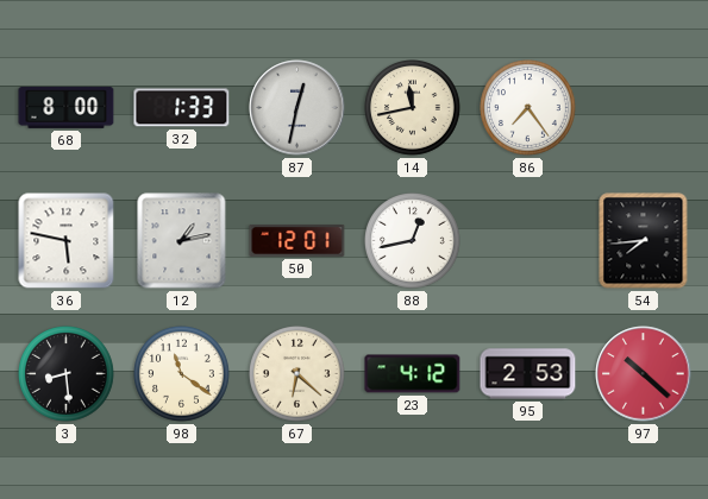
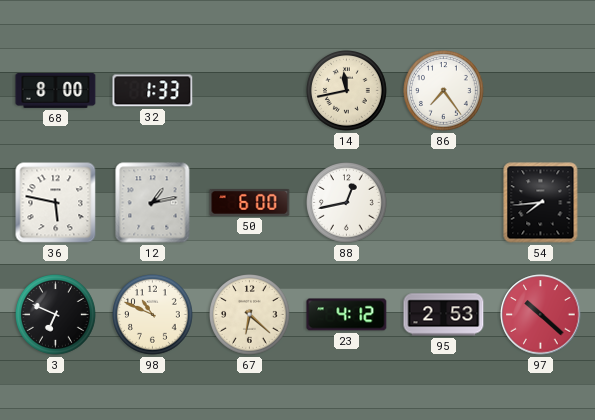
87: 12:32 -> none
50: 12:01 -> 6:00
3: 8:29 -> 6:49
98: 11:21 -> 10:49
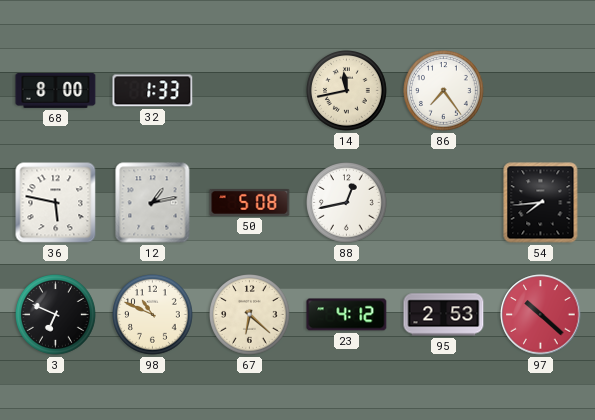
50: 6:00 -> 5:08
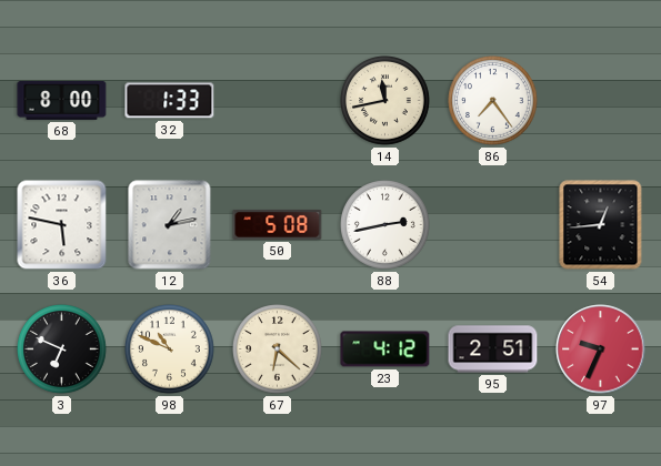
88: 12:43 -> 2:43
54: 7:44 -> 12:44
95: 2:53 -> 2:51
97: 10:22 -> 9:34
